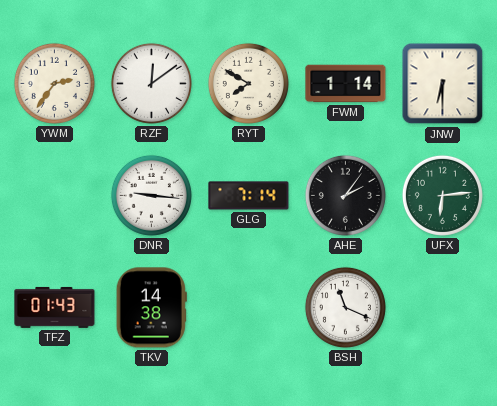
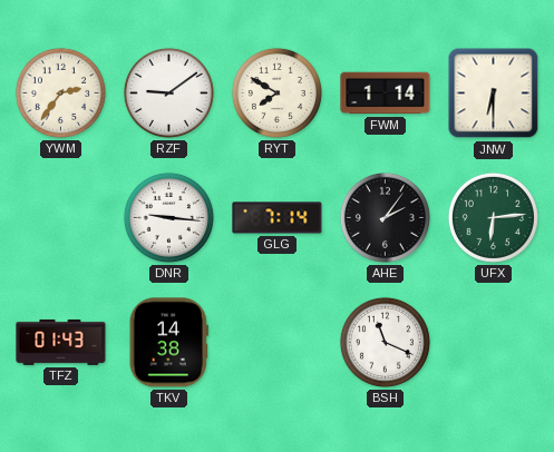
RZF: 12:09 -> 9:09
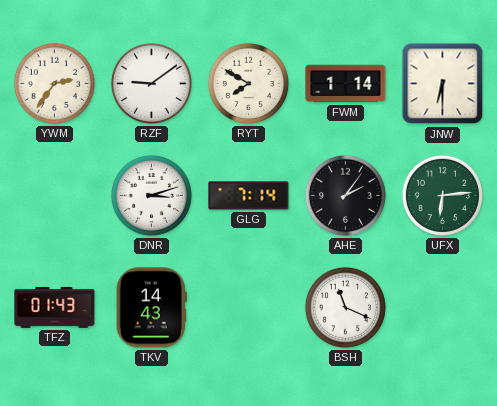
DNR: 9:16 -> 3:12
TKV: 14:38 -> 14:43
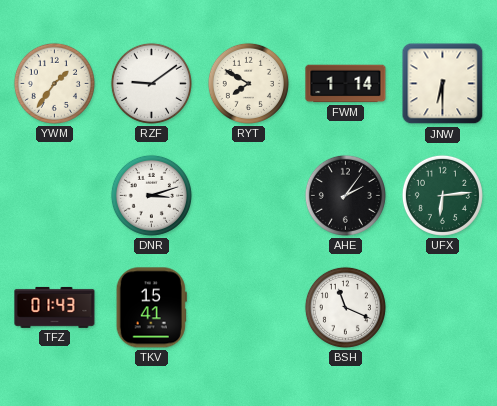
YWM: 2:36 -> 1:36
GLG: 7:14 -> none
TKV: 14:43 -> 15:41
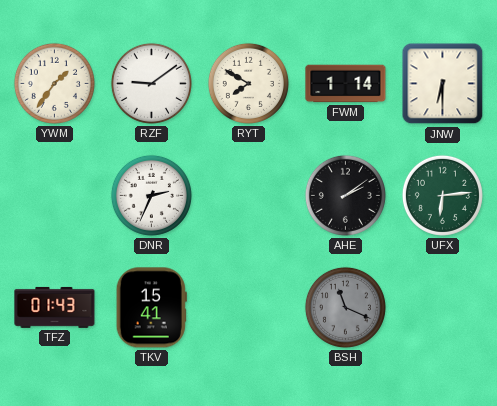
DNR: 3:12 -> 2:34
AHE: 2:06 -> 2:09
BSH dial: white -> grey
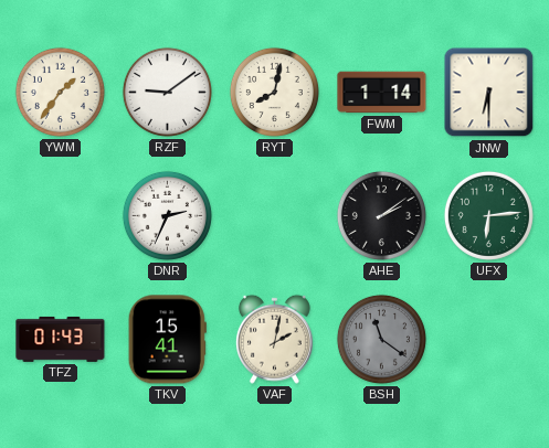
RYT: 7:50 -> 8:02
VAF: none -> 2:02
BSH: 11:19 -> 11:21
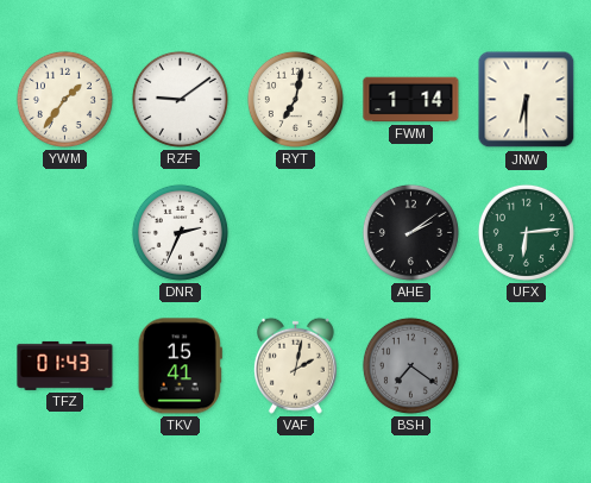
RYT: 8:02 -> 7:02
BSH: 11:21 -> 7:21
